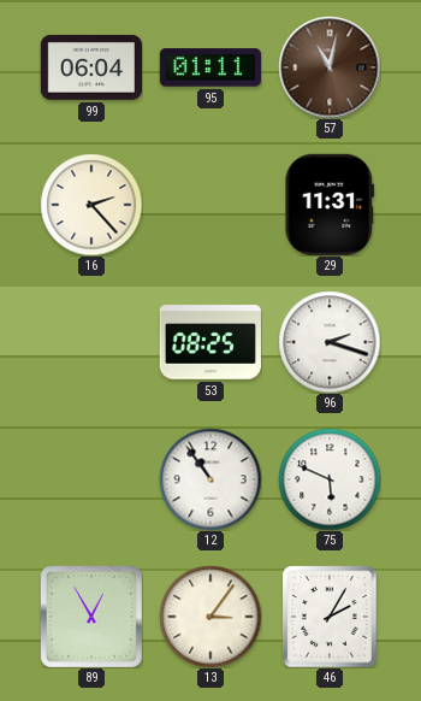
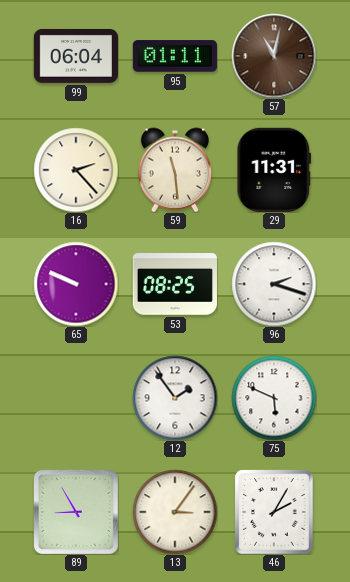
59: none -> 11:29
65: none -> 9:49
12: 10:54 -> 1:54
89: 12:55 -> 8:55
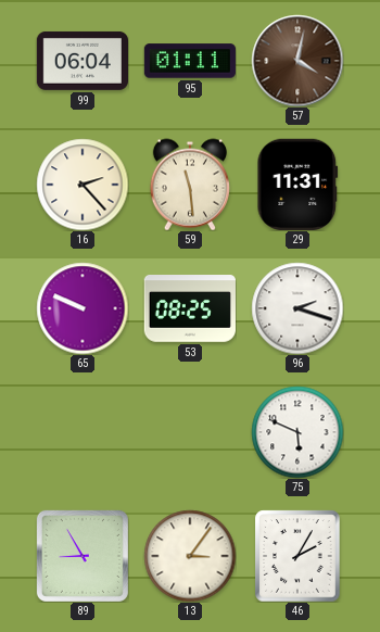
57: 11:02 -> 4:02
12: 1:54 -> none
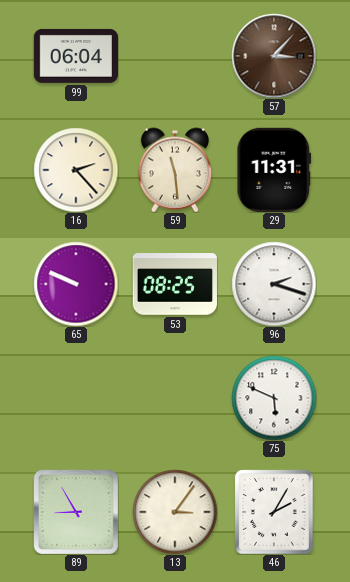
95: 01:11 -> none
57: 4:02 -> 3:07
